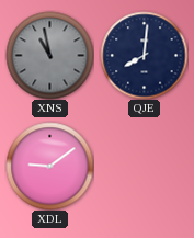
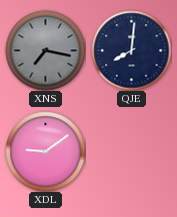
XNS: 10:58 -> 7:17
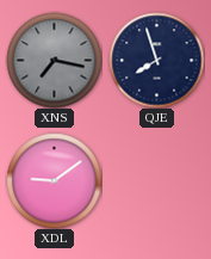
QJE: 8:01 -> 7:57
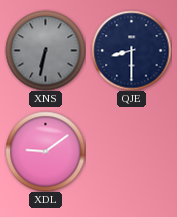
XNS: 7:17 -> 6:32
QJE: 7:57 -> 8:30
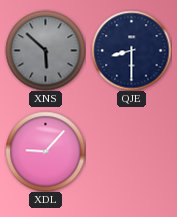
XNS: 6:32 -> 5:52
XDL: 9:09 -> 9:07
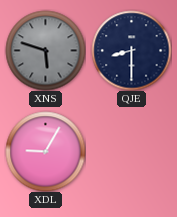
XNS: 5:52 -> 5:48
XDL: 9:07 -> 9:05
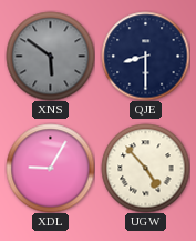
XNS: 5:48 -> 5:51
UGW: none -> 4:53
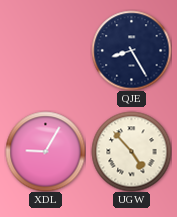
XNS: 5:51 -> none
QJE: 8:30 -> 8:25
